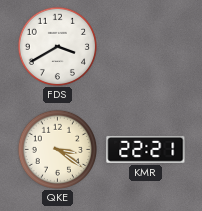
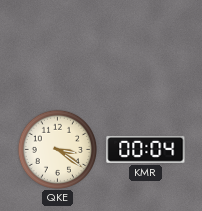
FDS: 3:40 -> none
KMR: 22:21 -> 00:04
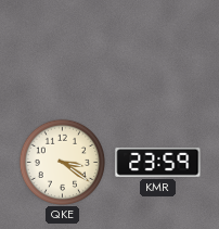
KMR: 00:04 -> 23:59
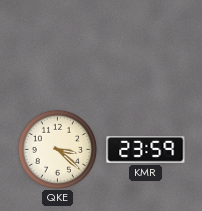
QKE: 3:21 -> 3:22
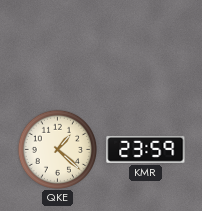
QKE: 3:22 -> 1:22
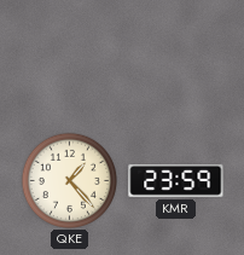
QKE: 1:22 -> 1:23
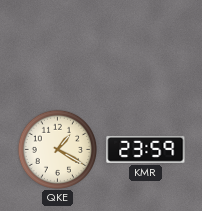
QKE: 1:23 -> 1:20
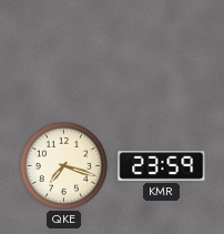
QKE: 1:20 -> 7:18
